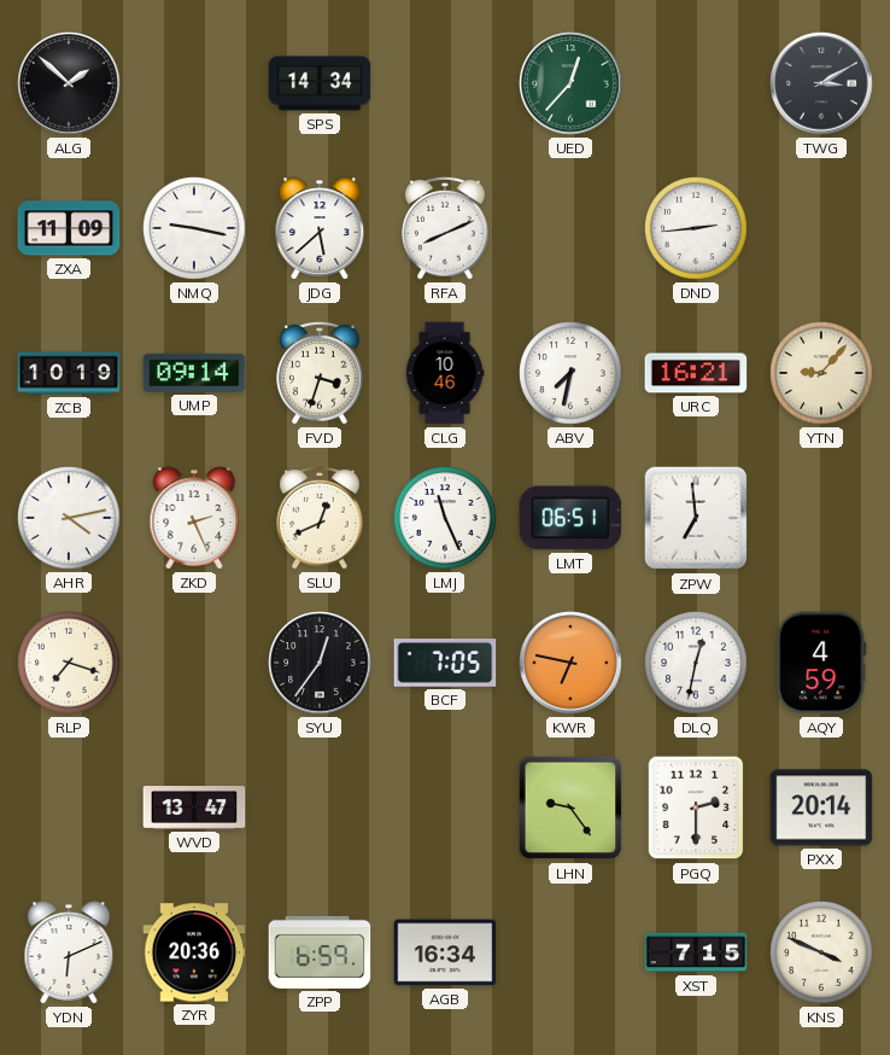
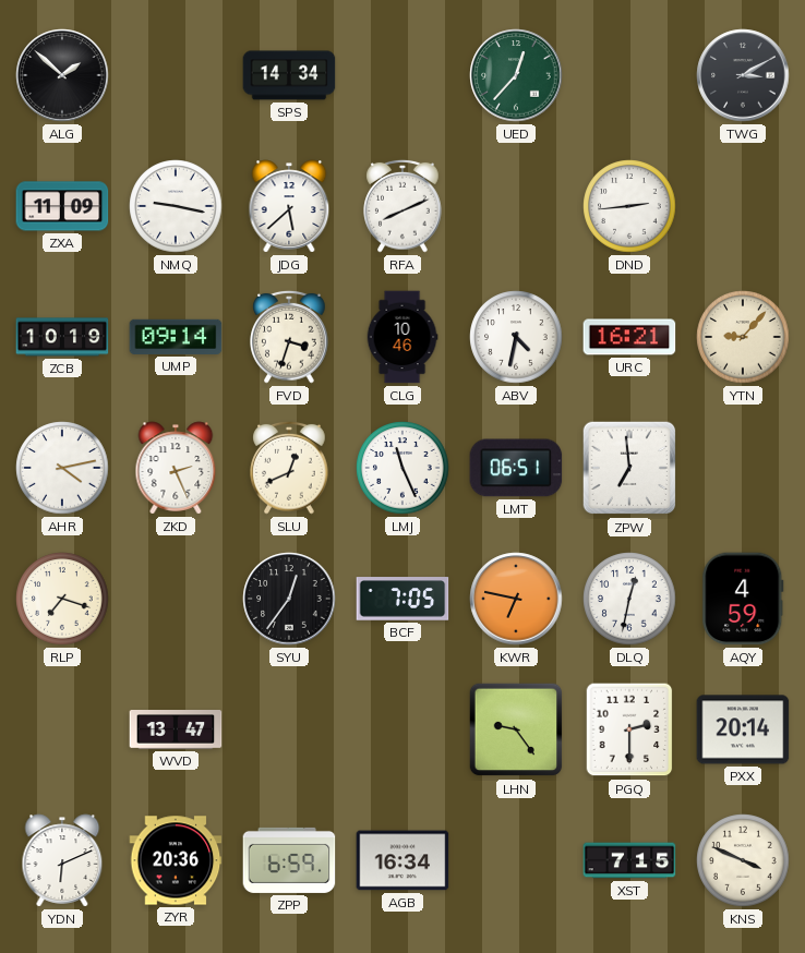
ABV: 7:32 -> 4:32
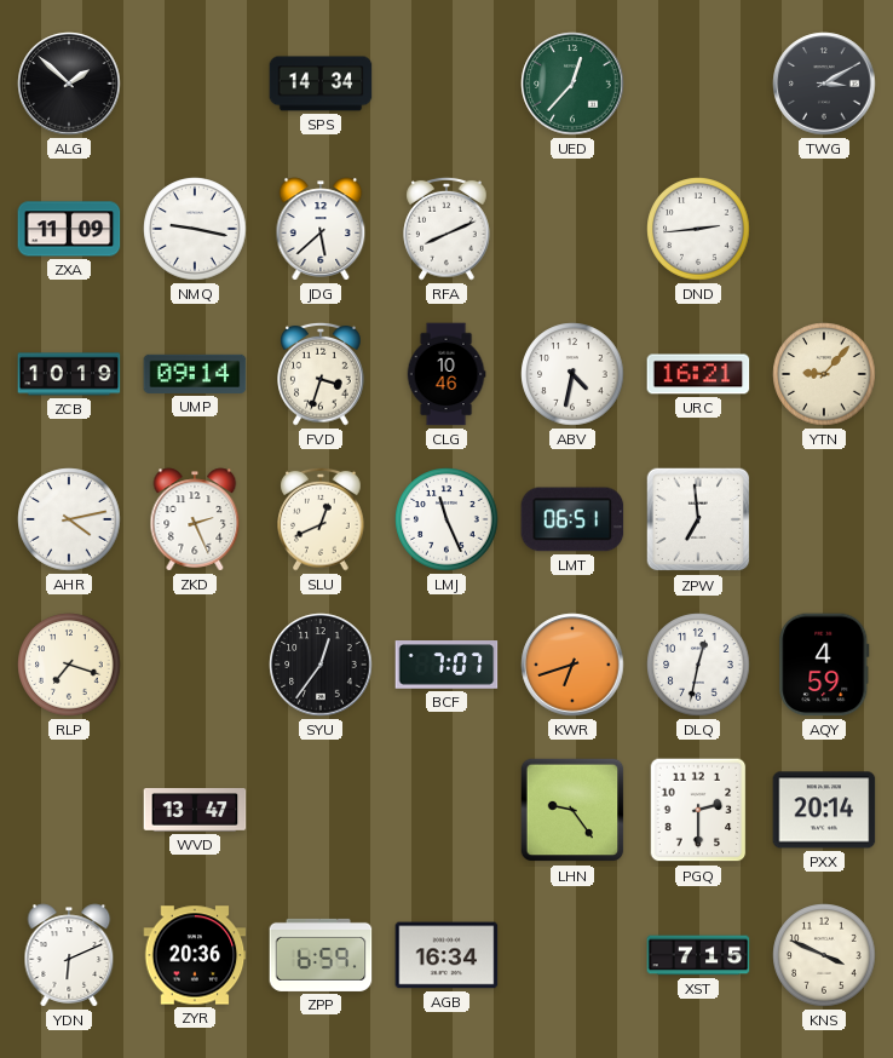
BCF: 7:05 -> 7:07
KWR: 6:47 -> 6:42
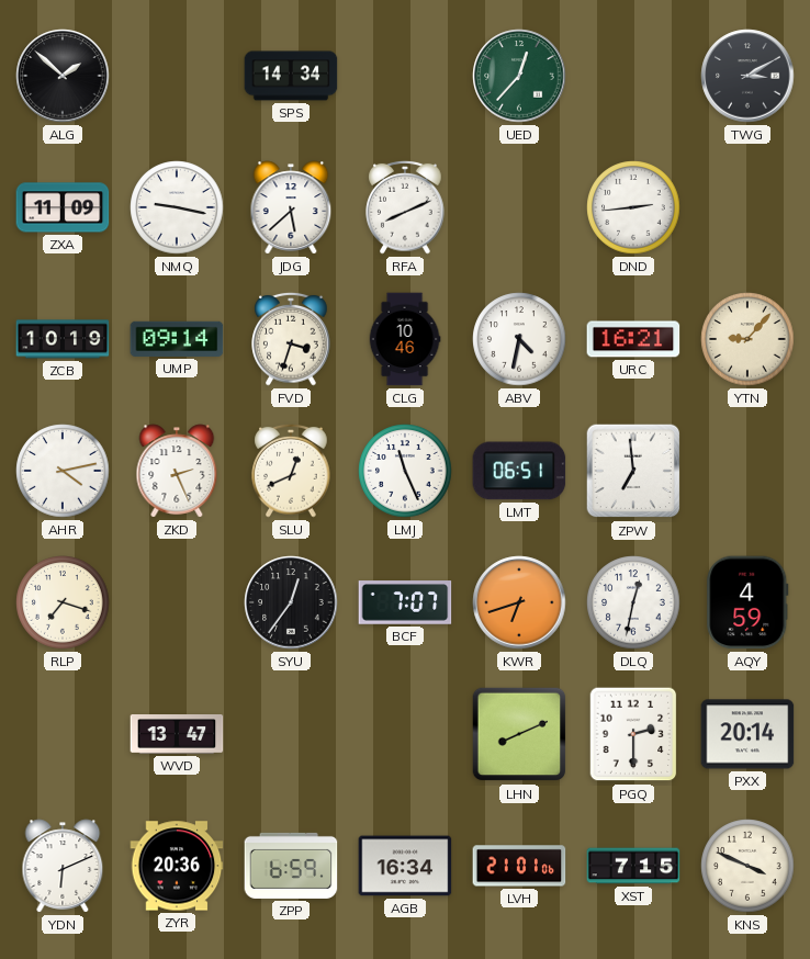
LHN: 9:24 -> 8:11
LVH: none -> 21:01
